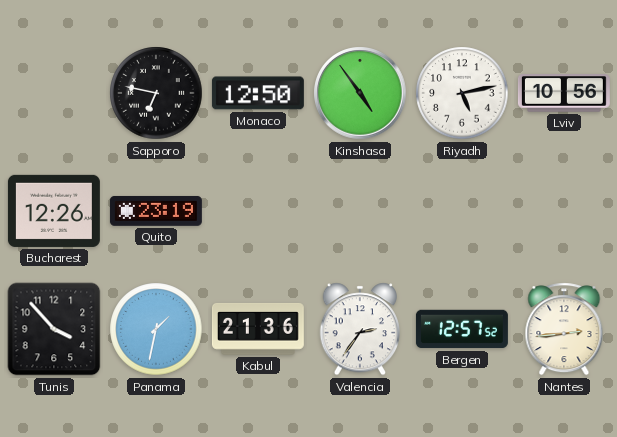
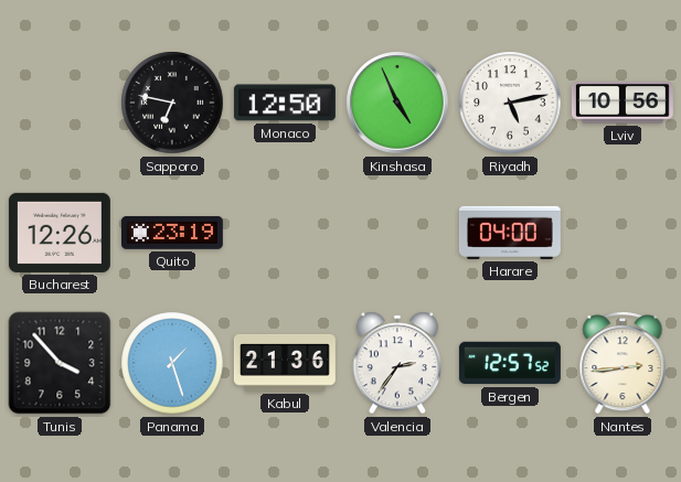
Kinshasa: 4:54 -> 4:56
Harare: none -> 04:00
Panama: 1:32 -> 1:27
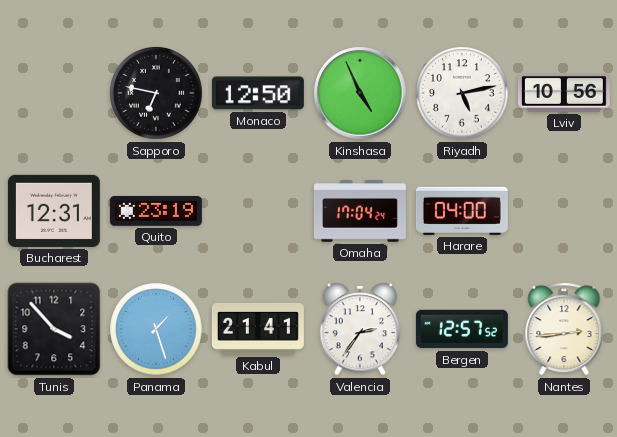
Bucharest: 12:26 -> 12:31
Omaha: none -> 17:04
Kabul: 21:36 -> 21:41
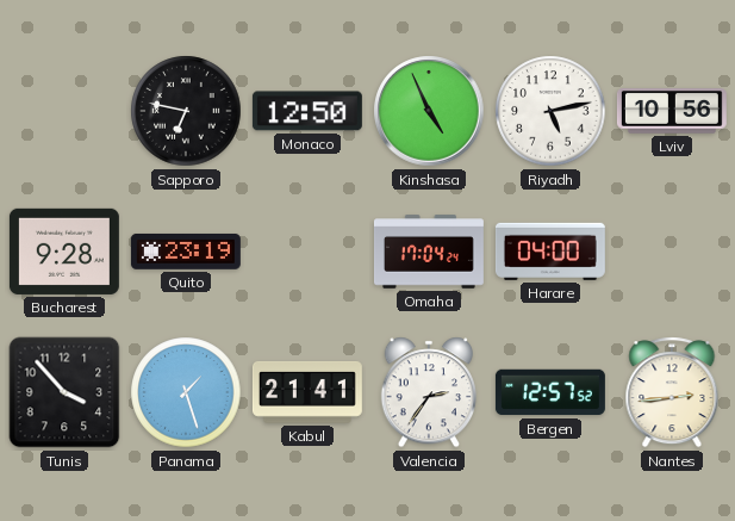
Bucharest: 12:31 -> 9:28
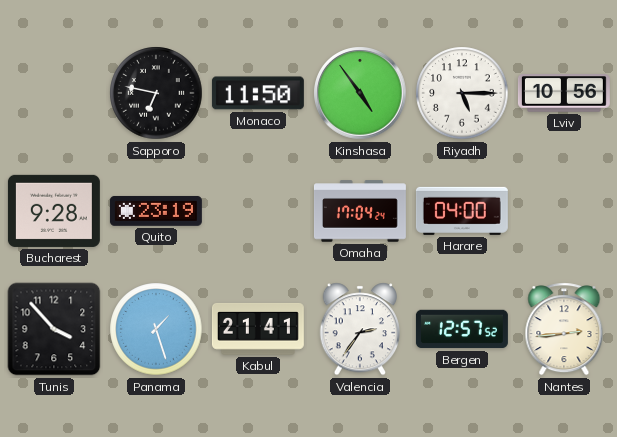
Monaco: 12:50 -> 11:50
Kinshasa: 4:56 -> 4:54
Riyadh: 5:13 -> 5:15
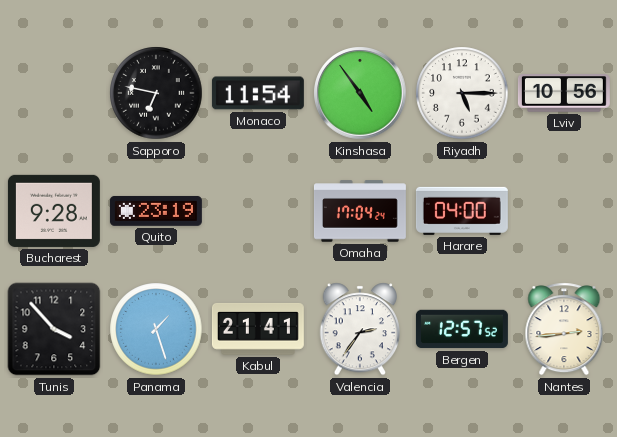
Monaco: 11:50 -> 11:54
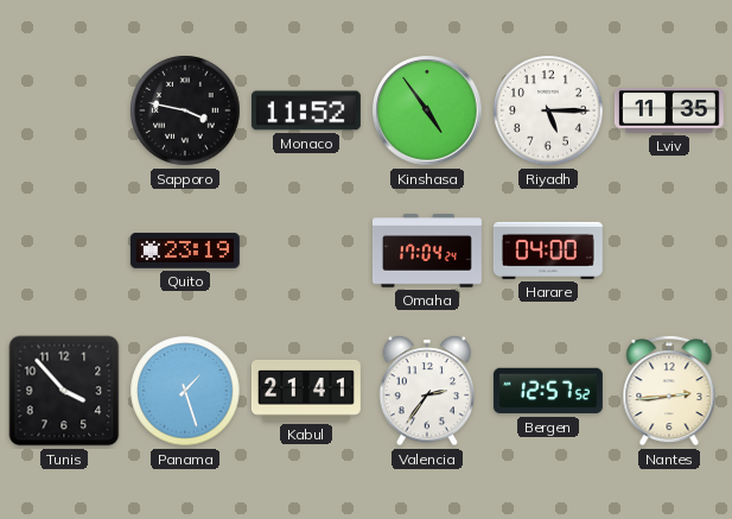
Sapporo: 6:47 -> 3:47
Monaco: 11:54 -> 11:52
Lviv: 10:56 -> 11:35
Bucharest: 9:28 -> none
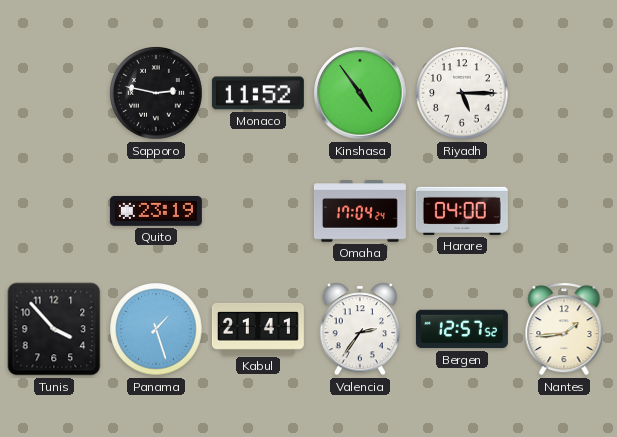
Sapporo: 3:47 -> 2:47
Lviv: 11:35 -> none
Nantes: 2:44 -> 1:44
